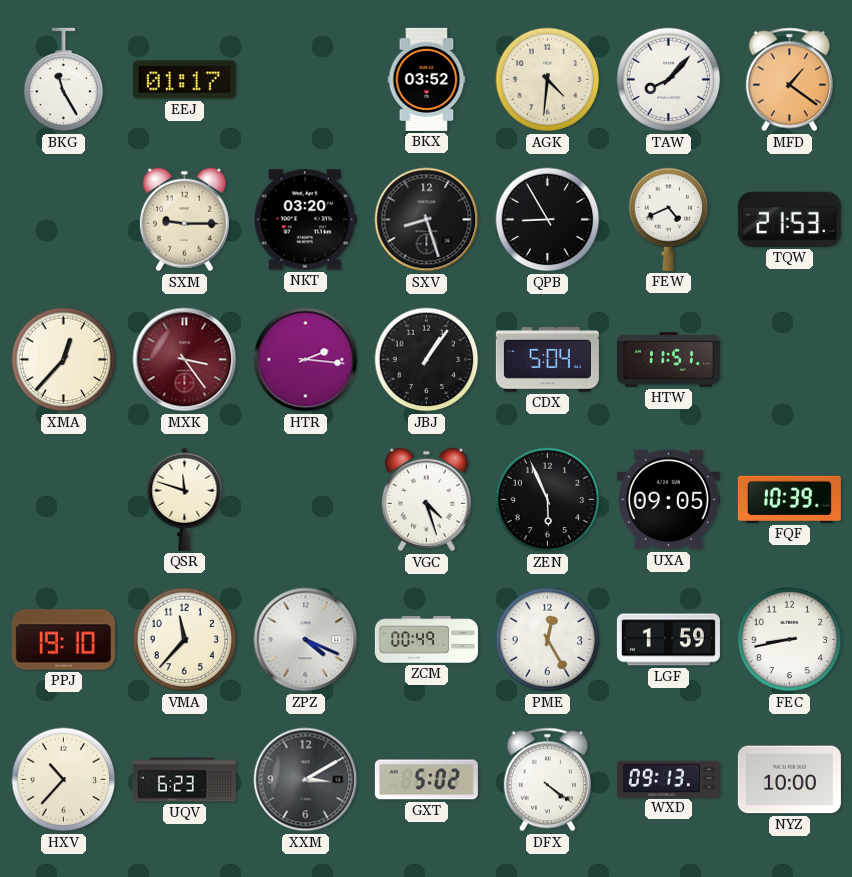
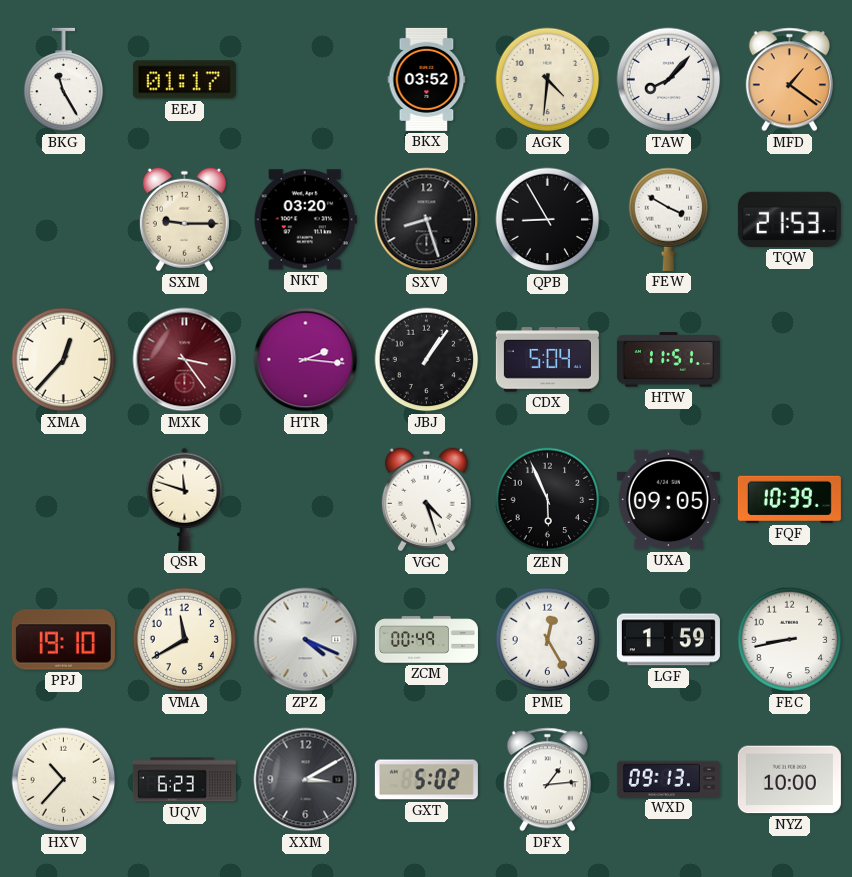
FEW: 4:41 -> 3:50
VMA: 11:37 -> 11:40
DFX: 4:21 -> 1:14
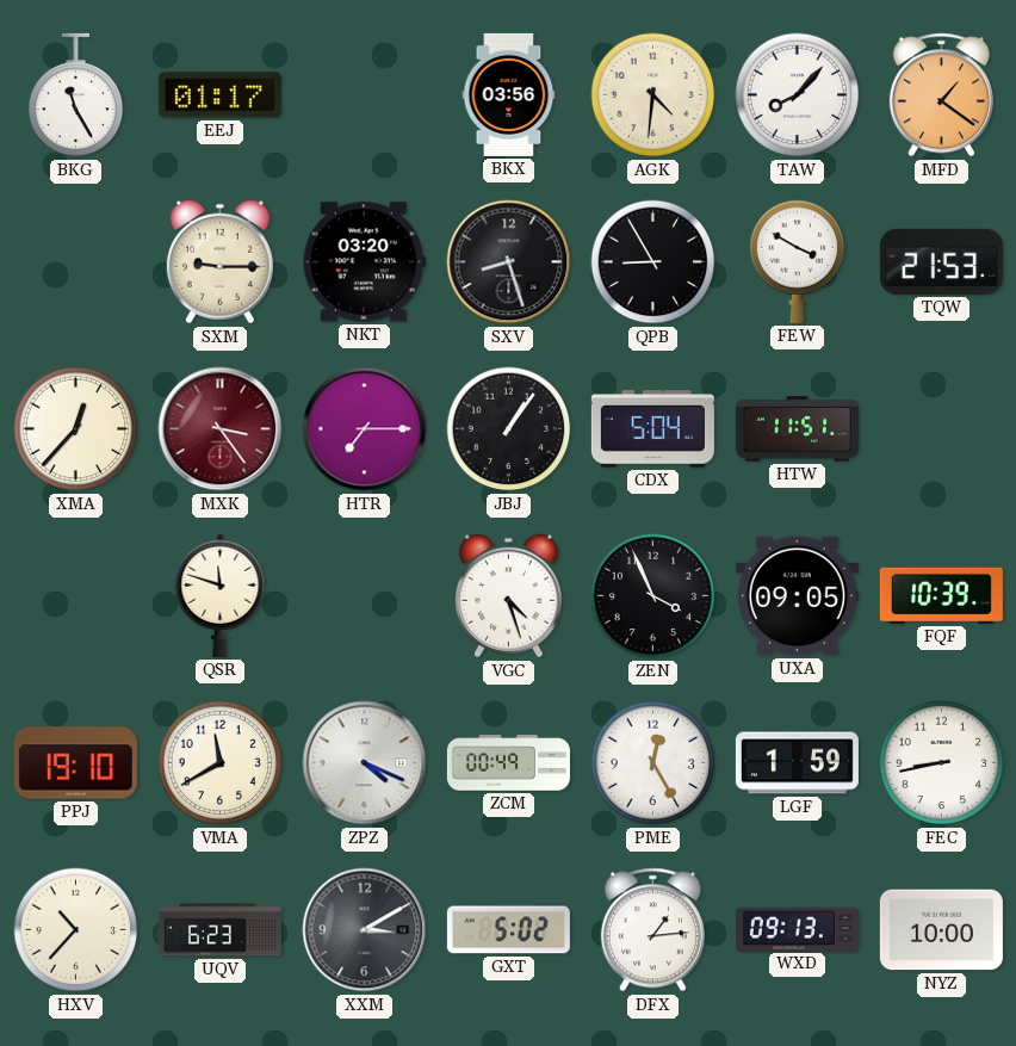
BKX: 03:52 -> 03:56
HTR: 2:16 -> 7:15
ZEN: 5:56 -> 3:56
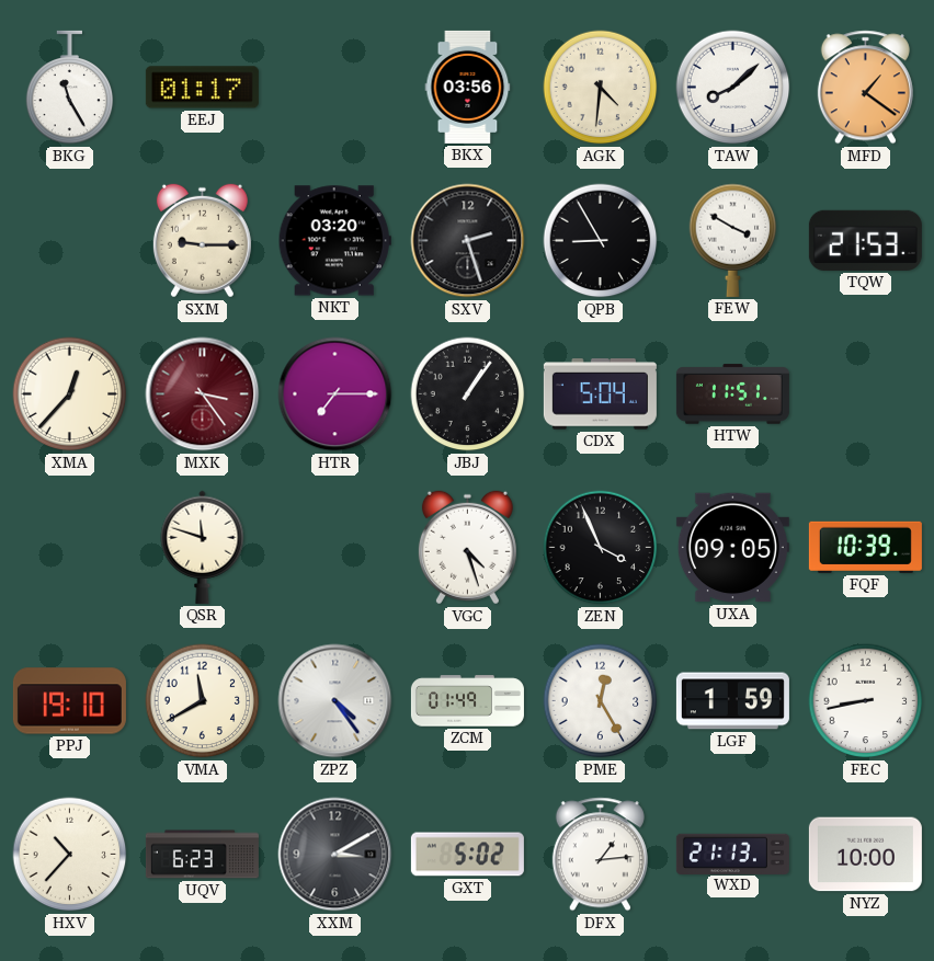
TAW: 8:07 -> 8:08
SXV: 8:27 -> 2:27
ZPZ: 4:19 -> 4:24
ZCM: 00:49 -> 01:49
WXD: 09:13 -> 21:13
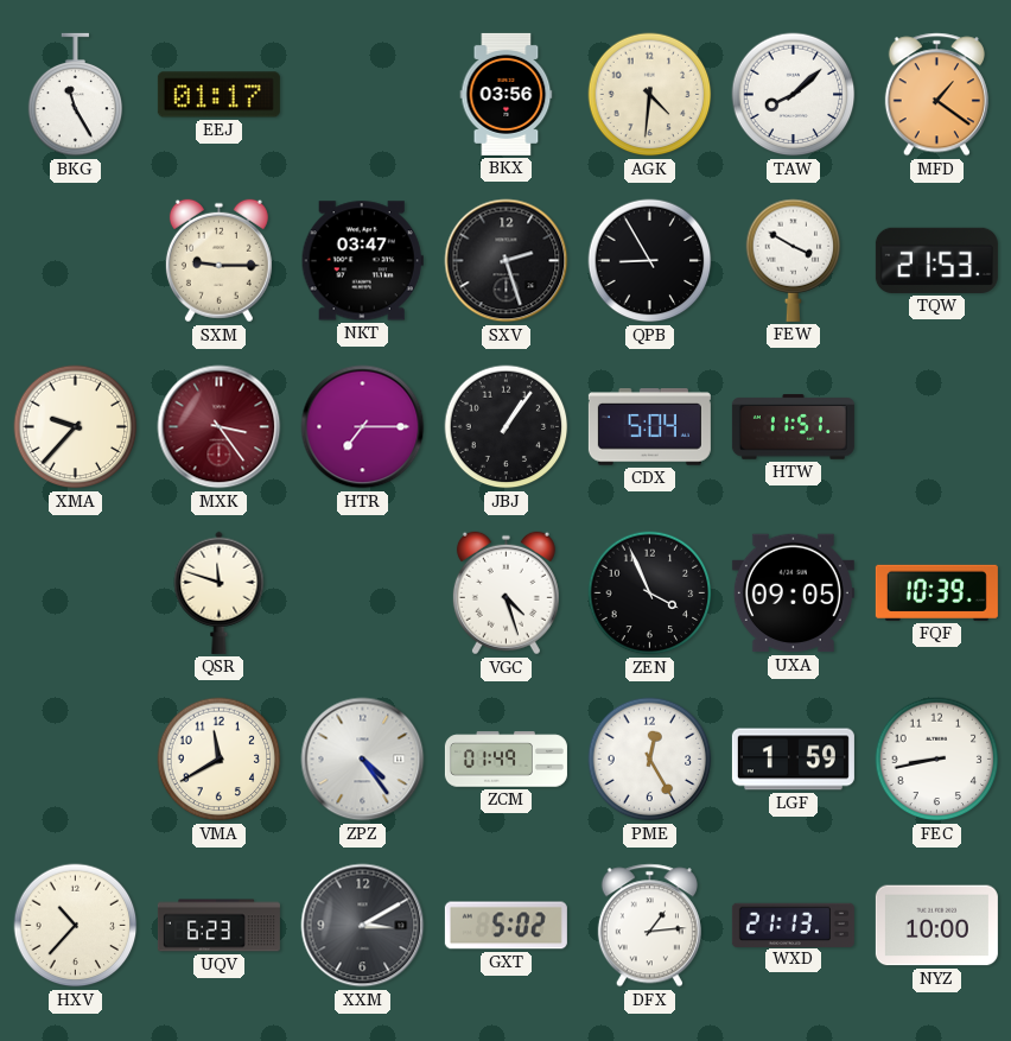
NKT: 03:20 -> 03:47
XMA: 12:37 -> 9:37
PPJ: 19:10 -> none
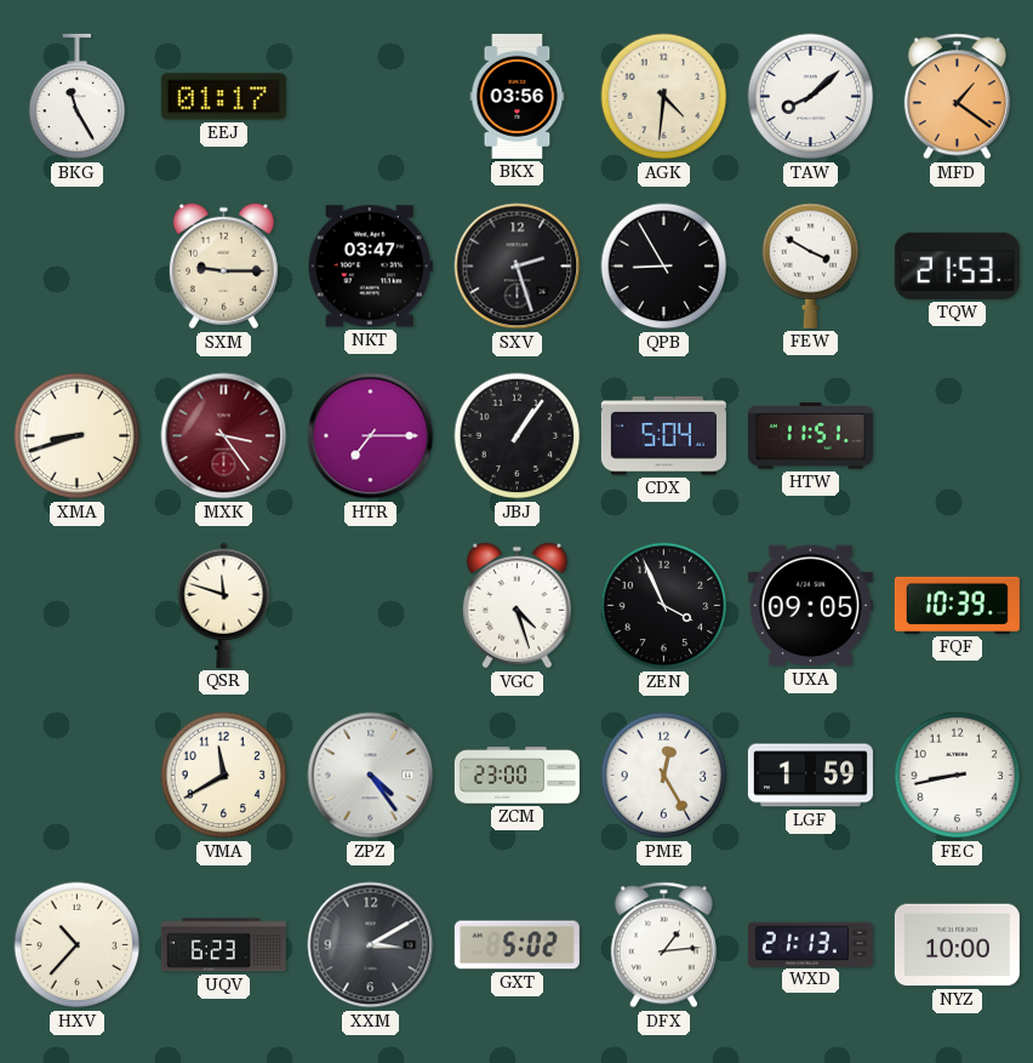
XMA: 9:37 -> 8:42
ZCM: 01:49 -> 23:00
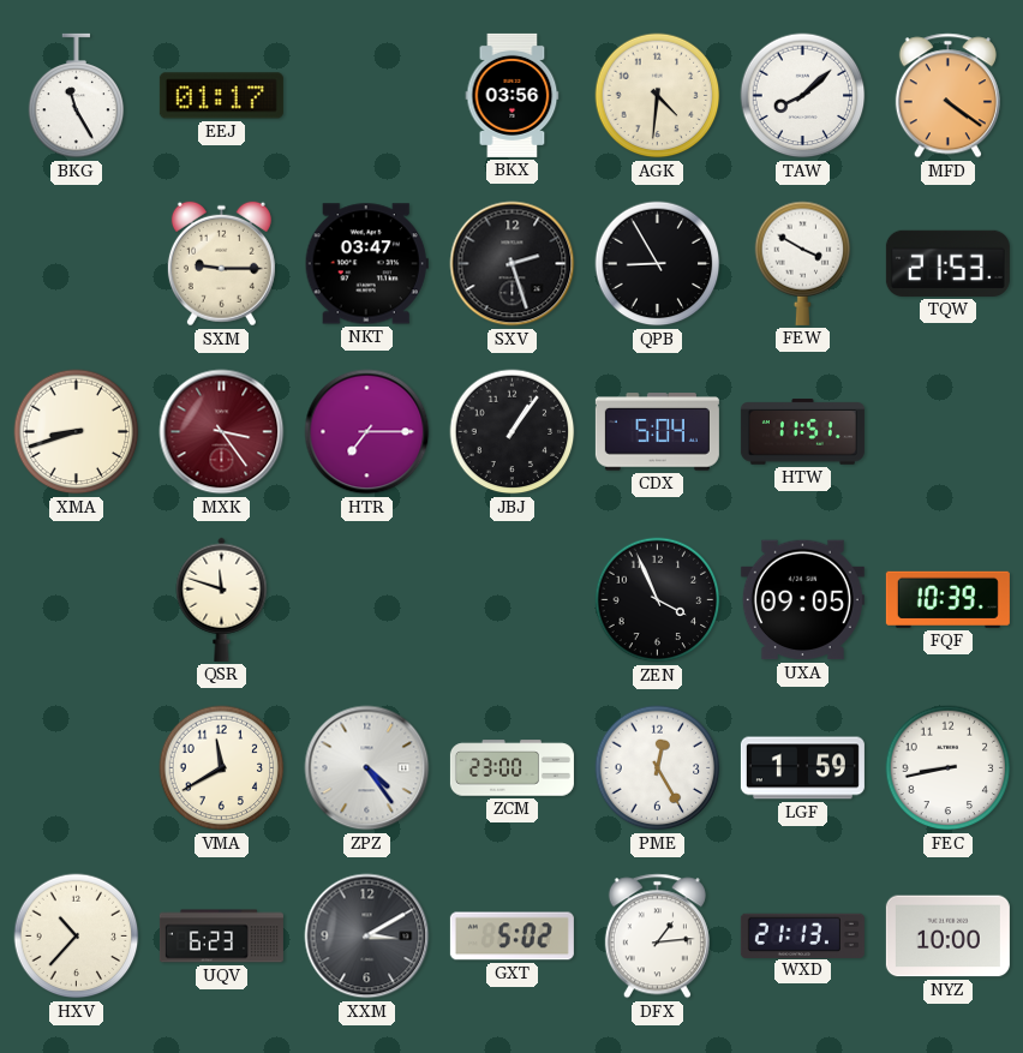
MFD: 1:21 -> 4:21
VGC: 4:27 -> none
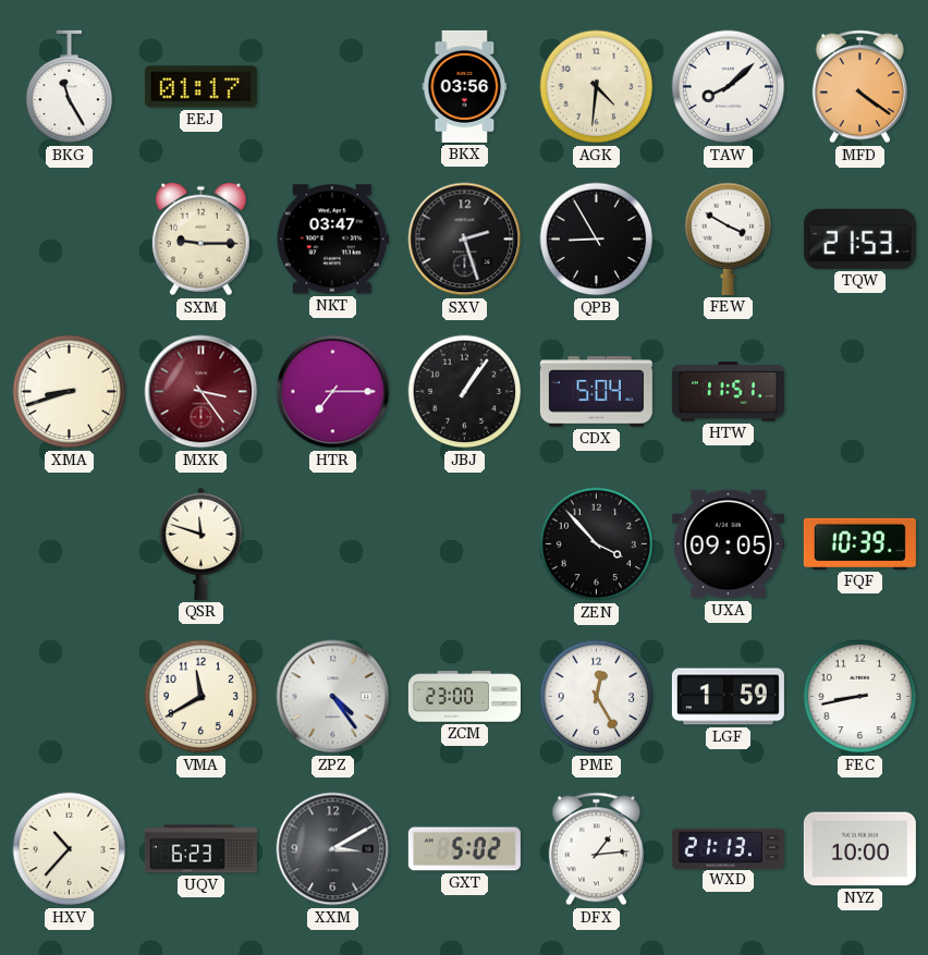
ZEN: 3:56 -> 3:53
